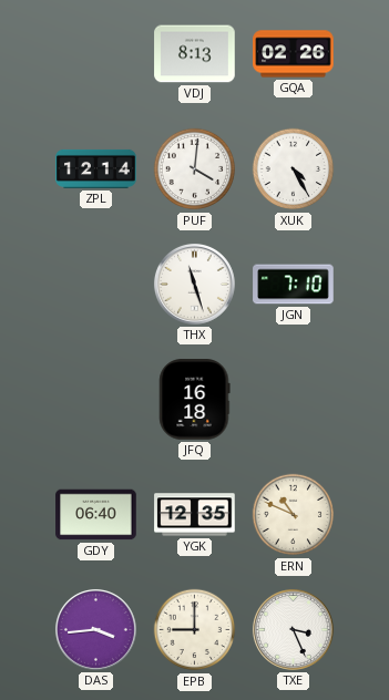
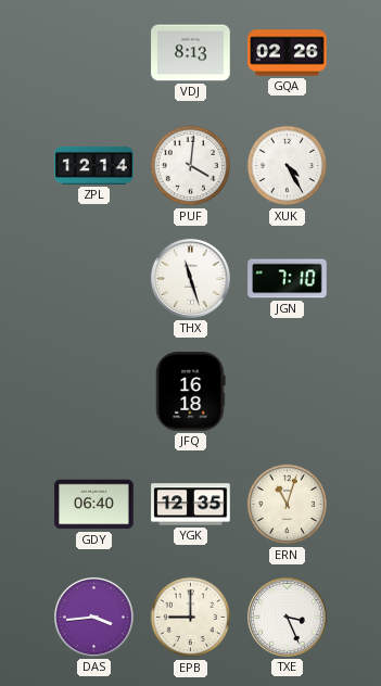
ERN: 10:49 -> 11:03
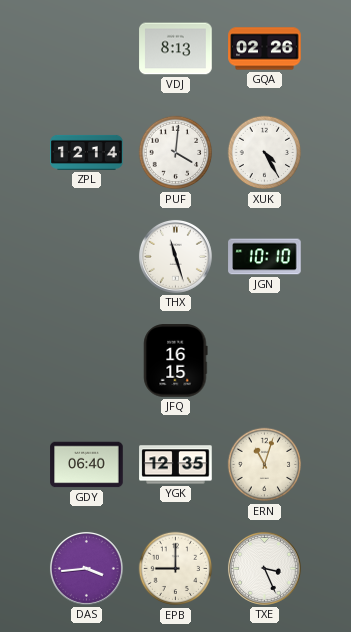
JGN: 7:10 -> 10:10
JFQ: 16:18 -> 16:15
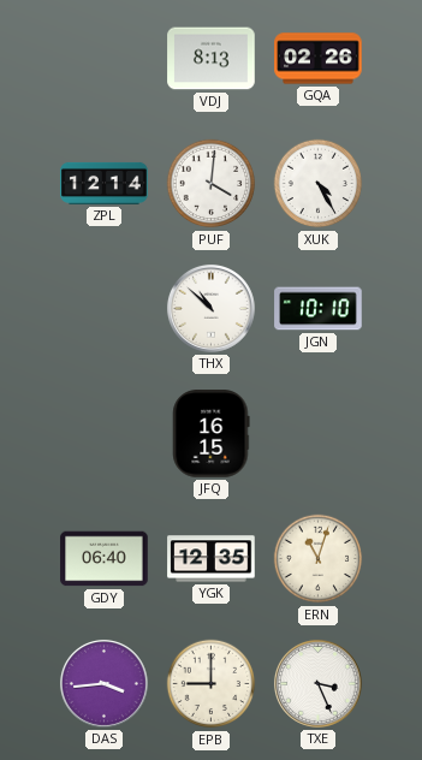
THX: 11:27 -> 10:52
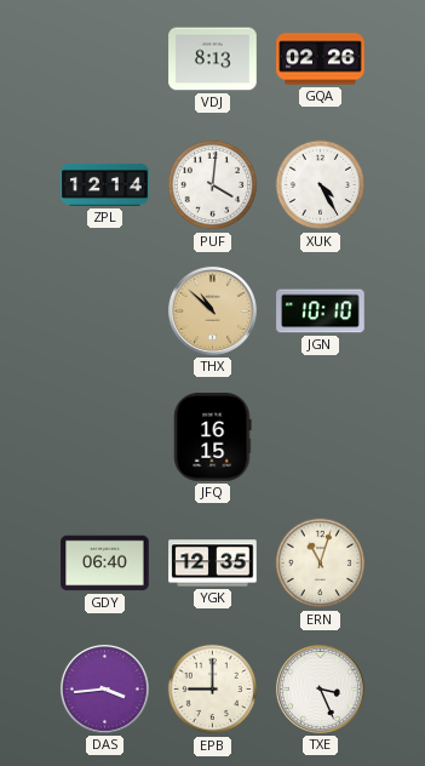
THX dial: white -> champagne
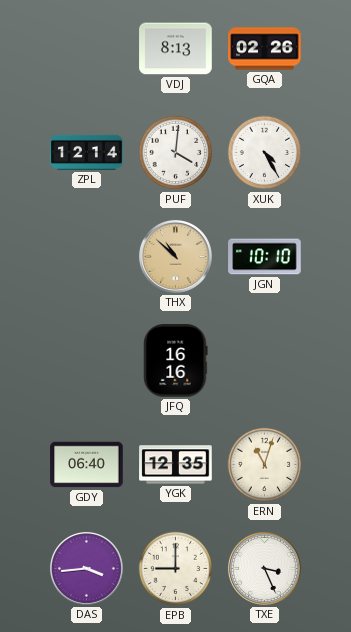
JFQ: 16:15 -> 16:16
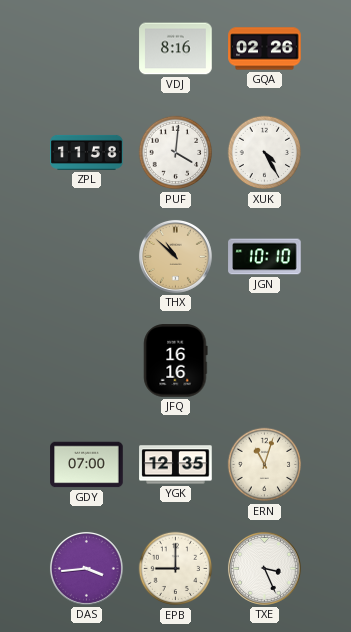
VDJ: 8:13 -> 8:16
ZPL: 12:14 -> 11:58
GDY: 06:40 -> 07:00
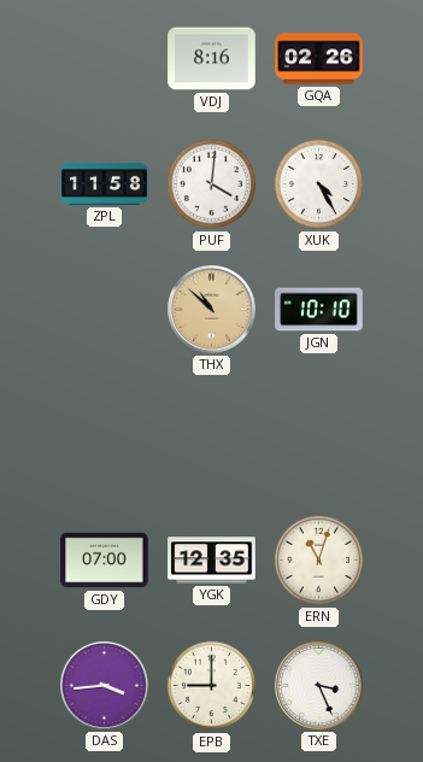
JFQ: 16:16 -> none
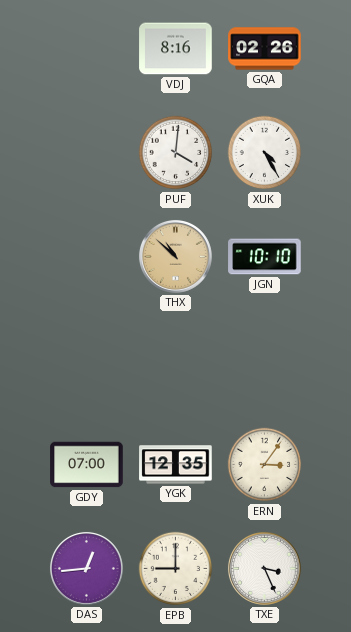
ZPL: 11:58 -> none
ERN: 11:03 -> 3:06
DAS: 3:44 -> 12:44
